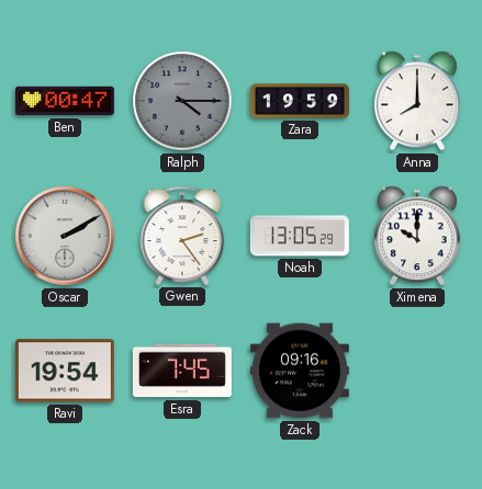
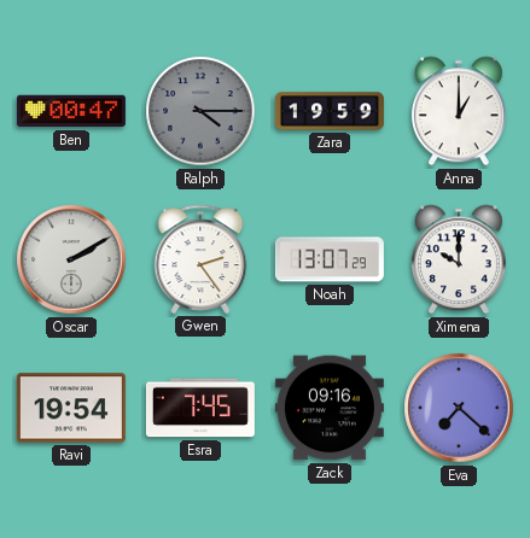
Anna: 8:00 -> 1:00
Noah: 13:05 -> 13:07
Eva: none -> 7:22
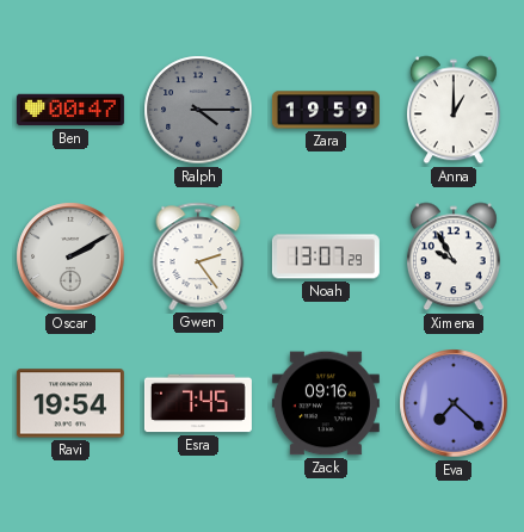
Ximena: 10:00 -> 9:55
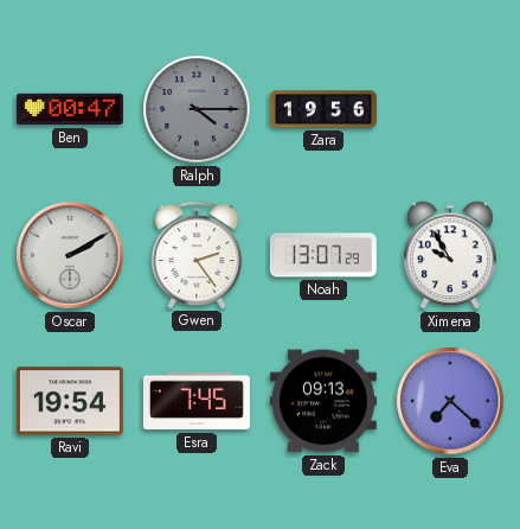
Zara: 19:59 -> 19:56
Anna: 1:00 -> none
Zack: 09:16 -> 09:13
